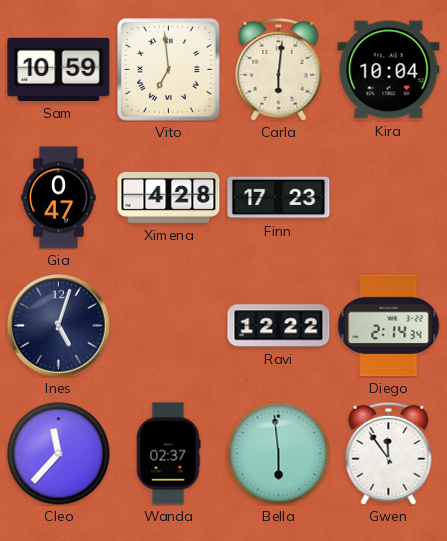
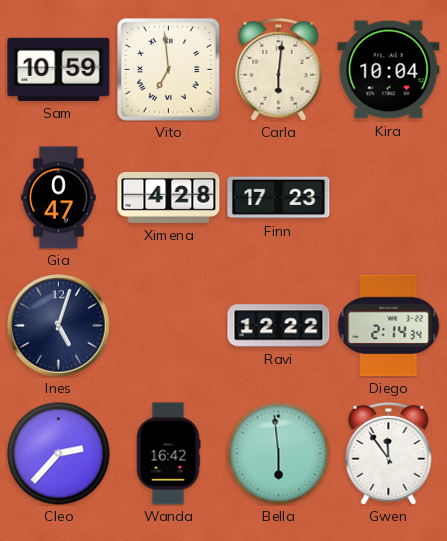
Cleo: 11:37 -> 2:37
Wanda: 02:37 -> 16:42
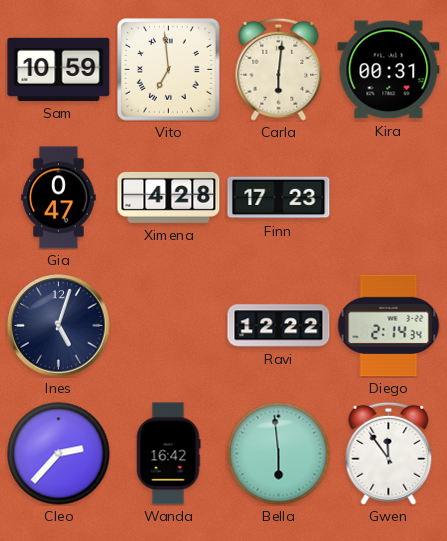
Kira: 10:04 -> 00:31
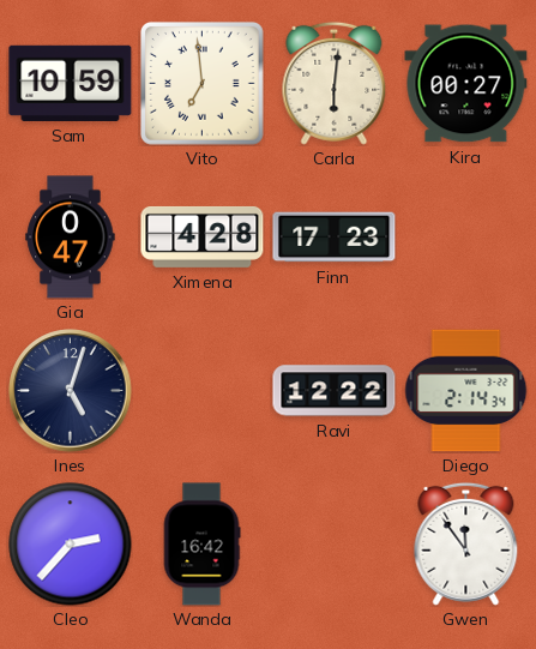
Kira: 00:31 -> 00:27
Bella: 5:59 -> none
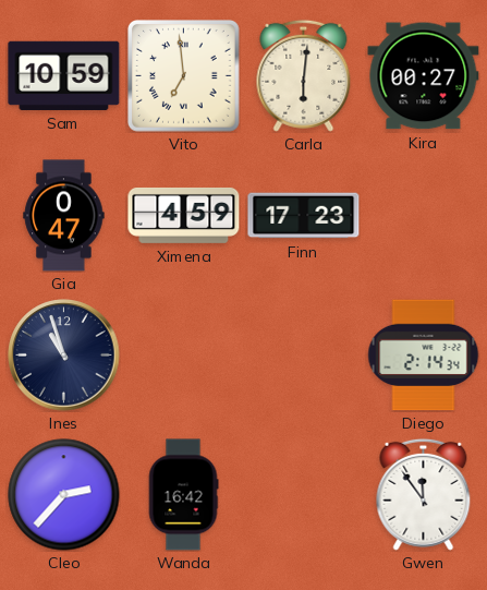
Ximena: 4:28 -> 4:59
Ines: 5:03 -> 10:57
Ravi: 12:22 -> none
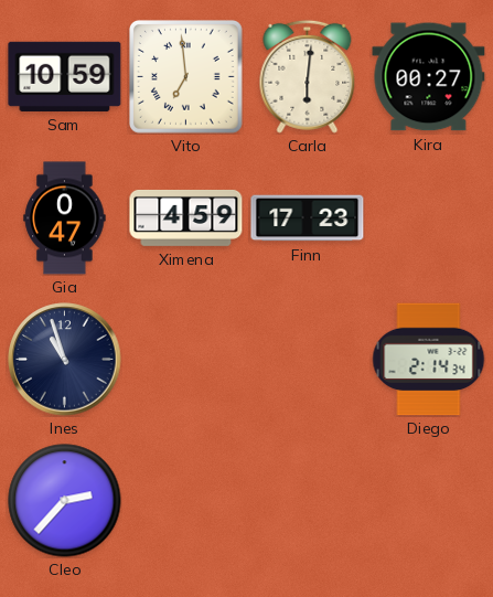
Wanda: 16:42 -> none
Gwen: 11:54 -> none
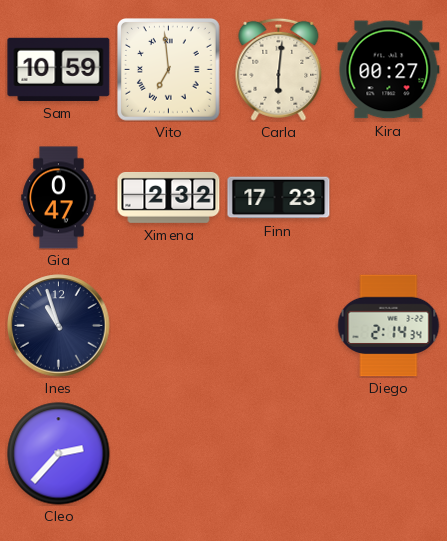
Ximena: 4:59 -> 2:32
